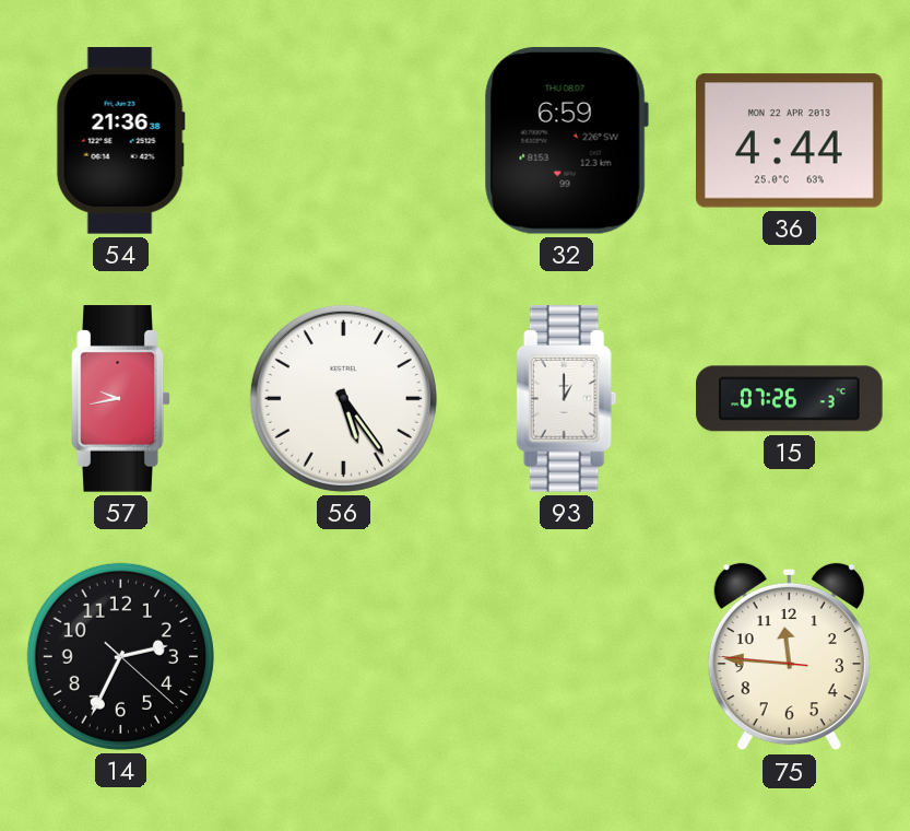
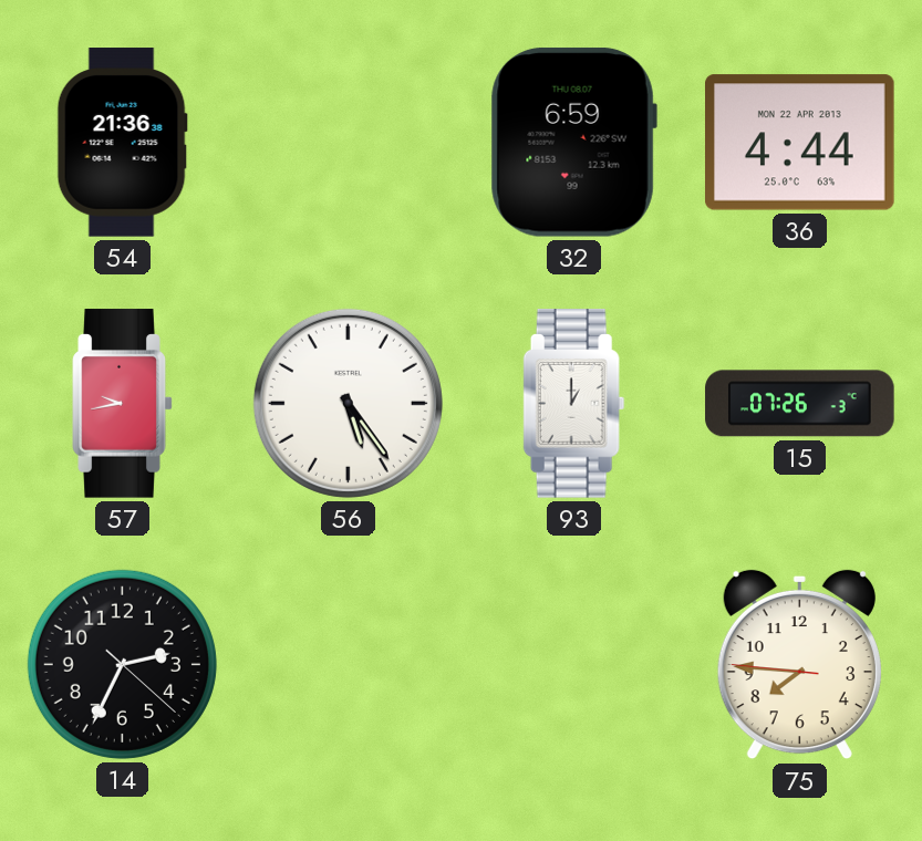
75: 11:45 -> 7:45
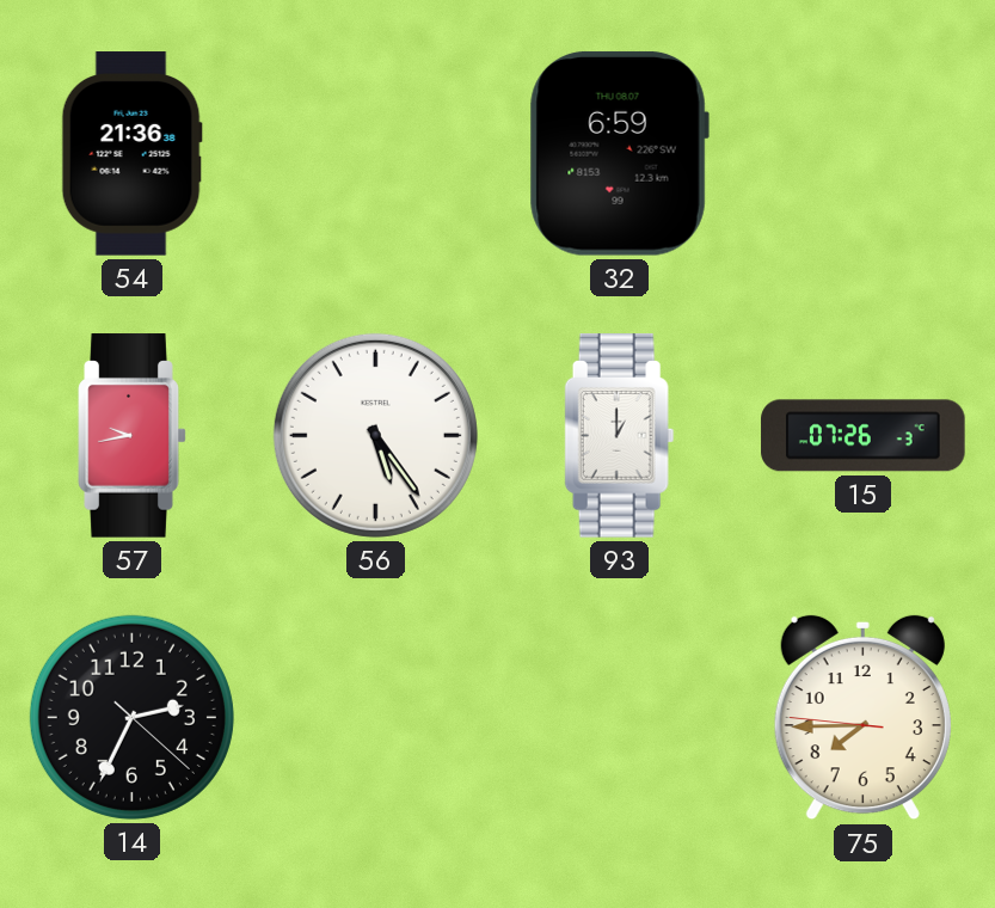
36: 4:44 -> none
75: 7:45 -> 7:44
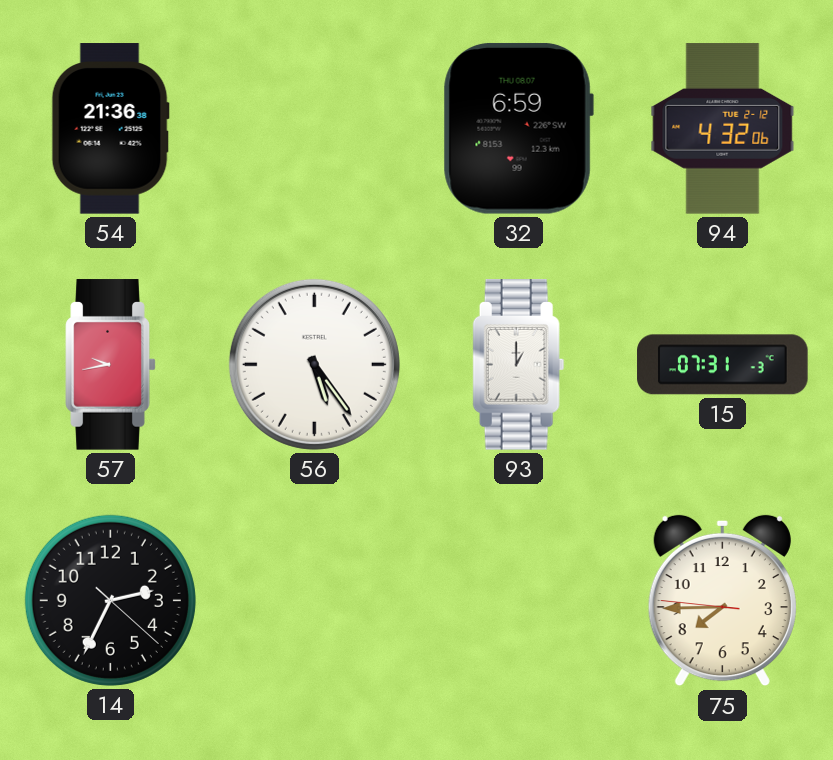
94: none -> 4:32
15: 07:26 -> 07:31
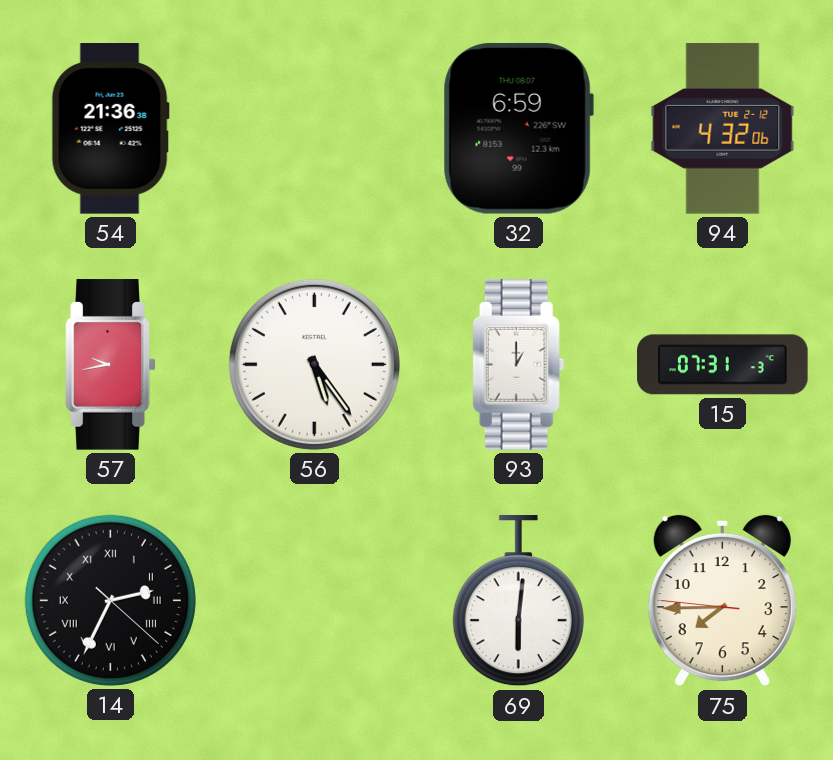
14 numerals: Arabic -> Roman
69: none -> 6:01
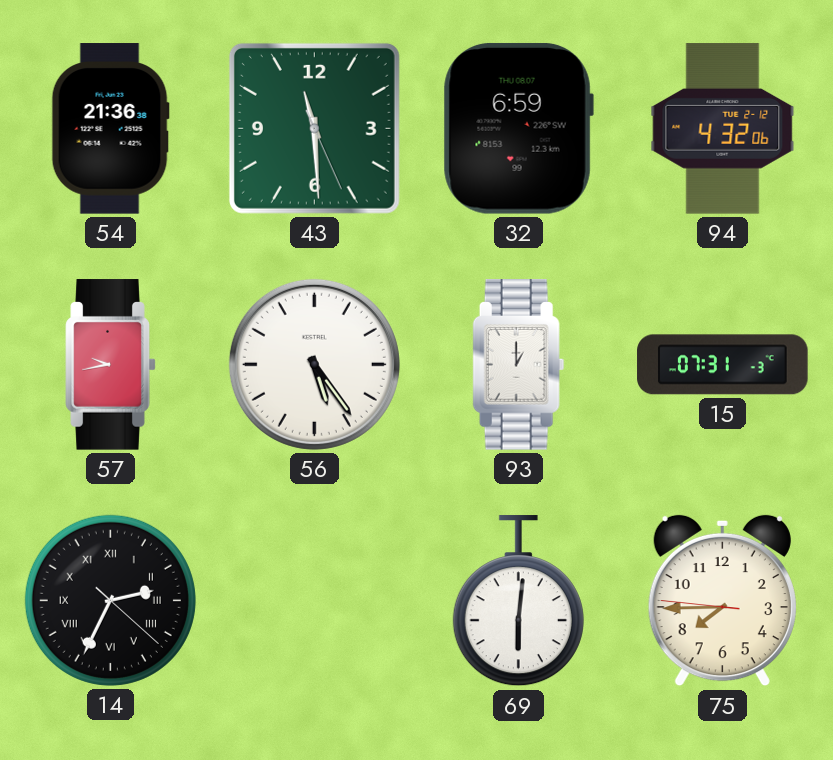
43: none -> 11:29
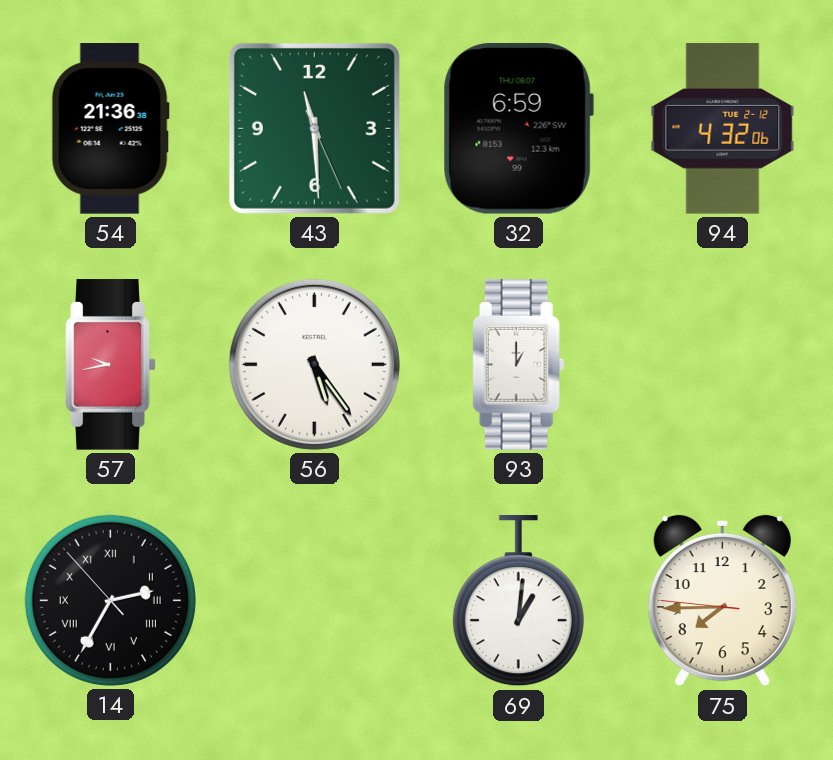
15: 07:31 -> none
14: 2:34:22 -> 2:34:53
69: 6:01 -> 1:01
